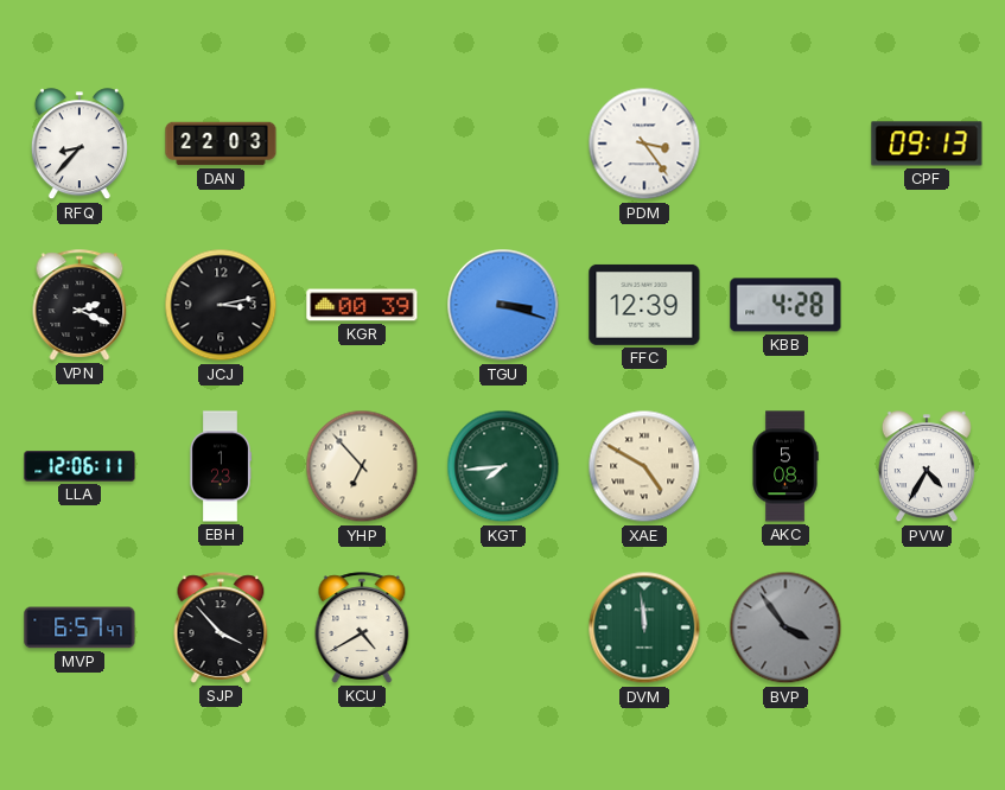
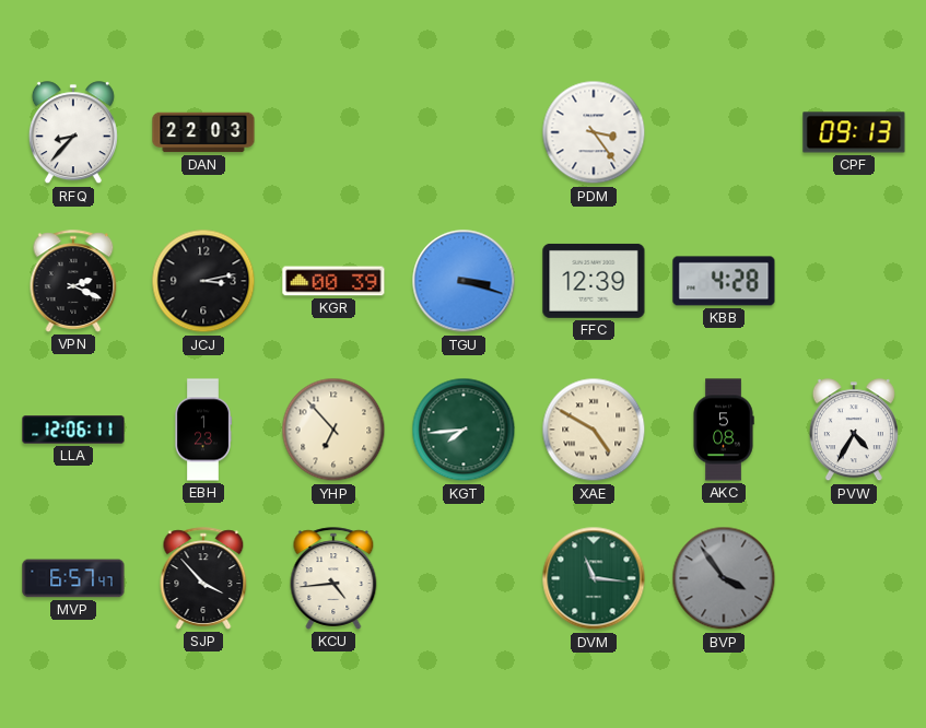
KCU: 4:40 -> 4:44
DVM: 11:59 -> 11:16
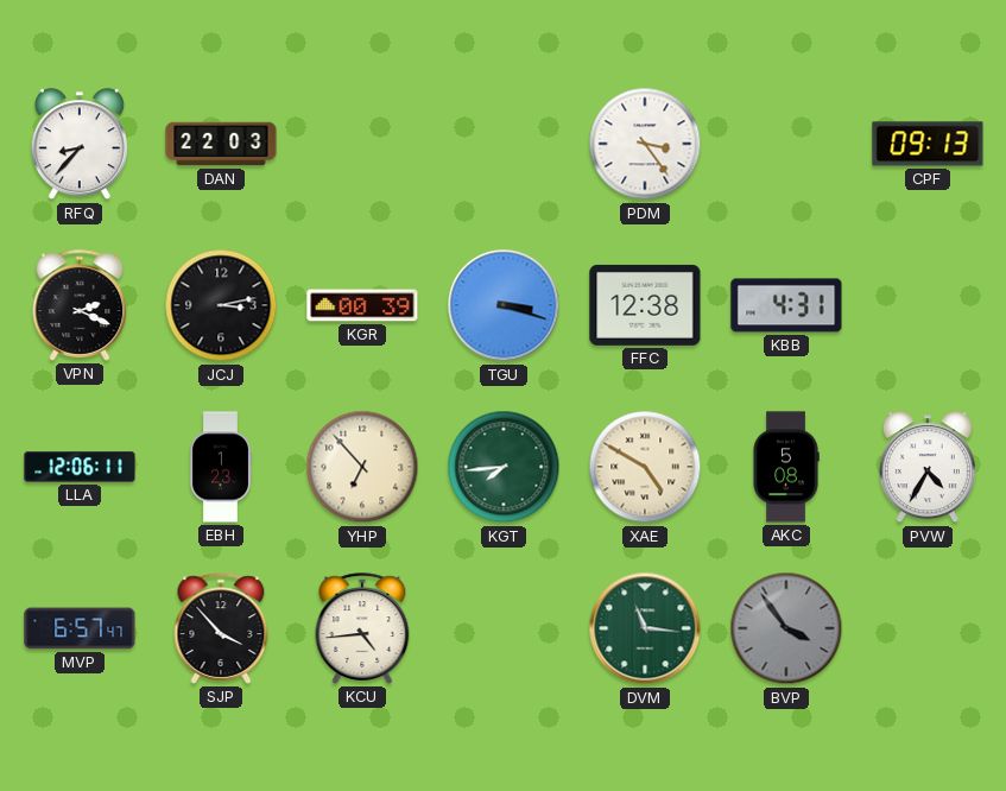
FFC: 12:39 -> 12:38
KBB: 4:28 -> 4:31
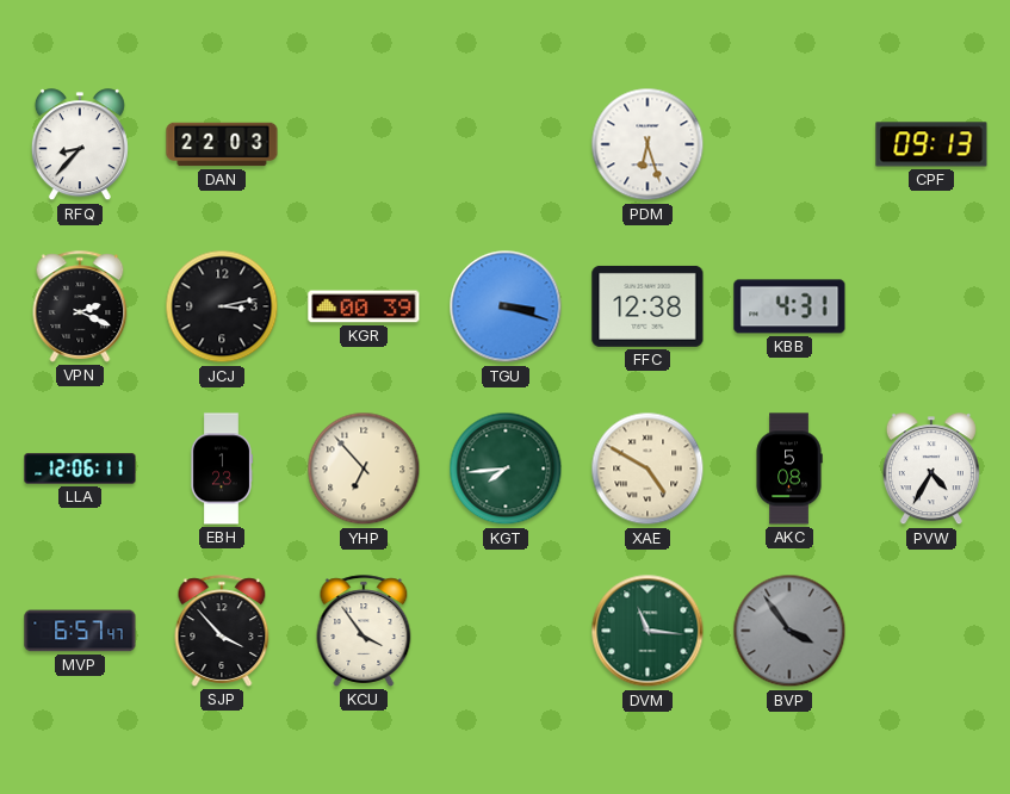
PDM: 3:24 -> 6:27
KCU: 4:44 -> 3:54
